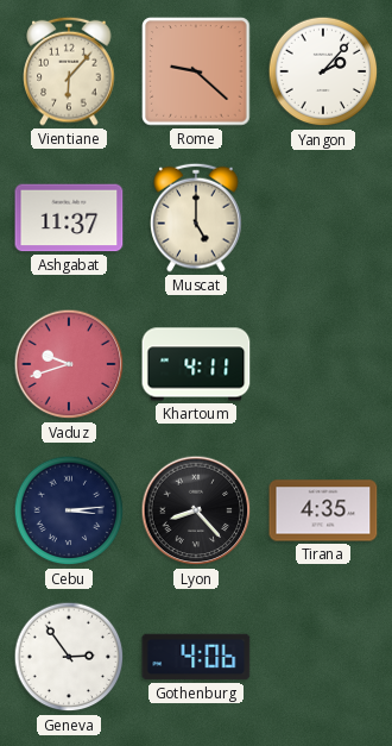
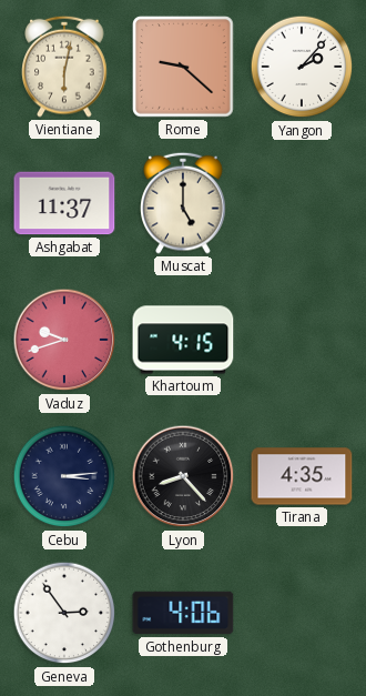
Vientiane: 6:07 -> 6:02
Khartoum: 4:11 -> 4:15
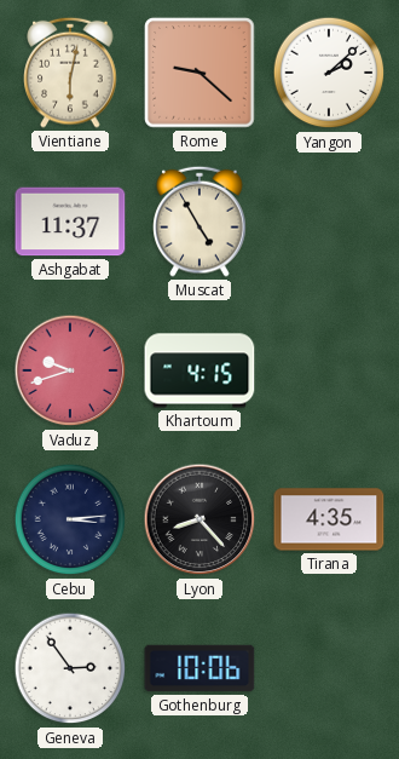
Yangon: 2:07 -> 2:08
Muscat: 5:00 -> 4:55
Gothenburg: 4:06 -> 10:06
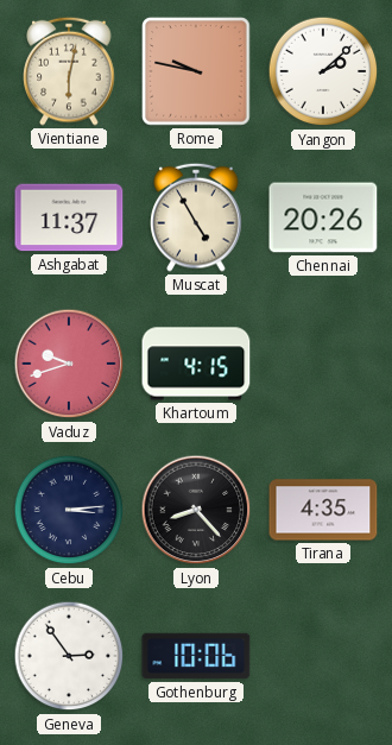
Rome: 9:22 -> 9:47
Chennai: none -> 20:26
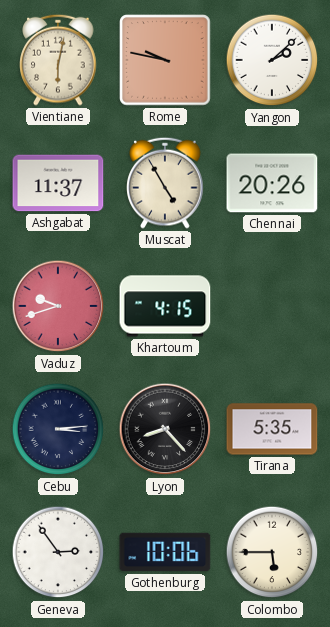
Tirana: 4:35 -> 5:35
Colombo: none -> 5:45
